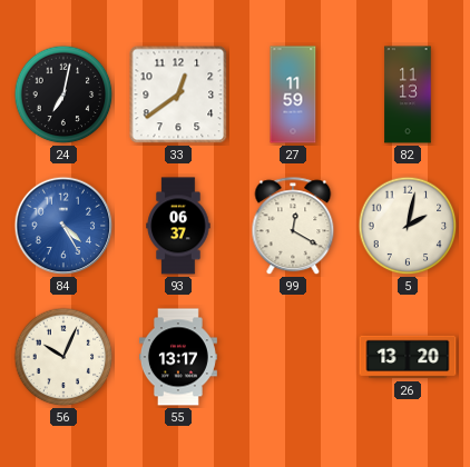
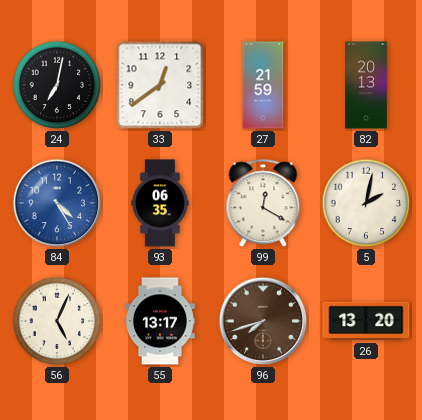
27: 11:59 -> 21:59
82: 11:13 -> 20:13
93: 06:37 -> 06:35
56: 10:04 -> 5:04
96: none -> 7:42
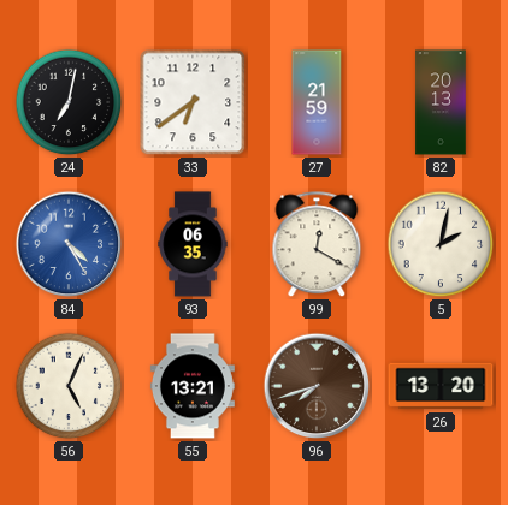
33: 12:39 -> 6:39
55: 13:17 -> 13:21
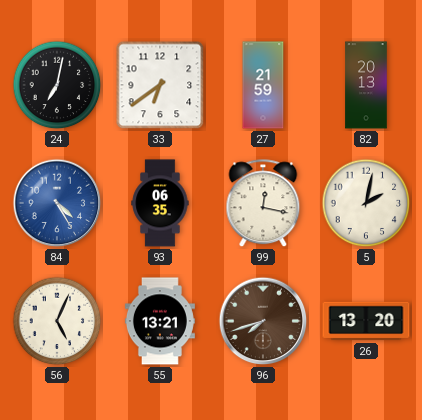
99: 12:20 -> 12:17
